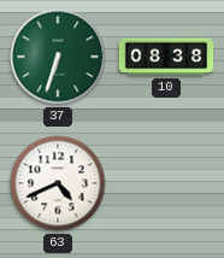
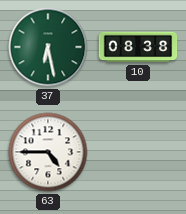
37: 6:33 -> 6:28
63: 4:41 -> 4:45
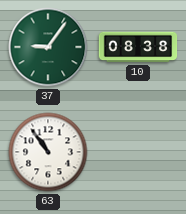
37: 6:28 -> 9:06
63: 4:45 -> 10:54
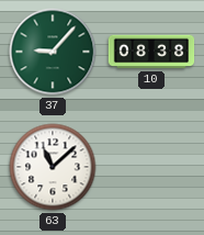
37: 9:06 -> 9:07
63: 10:54 -> 11:08
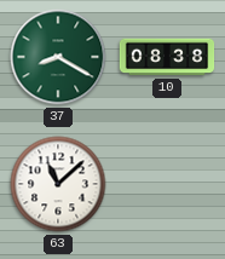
37: 9:07 -> 8:20
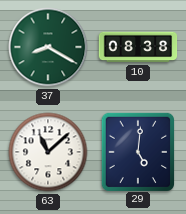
29: none -> 5:01
